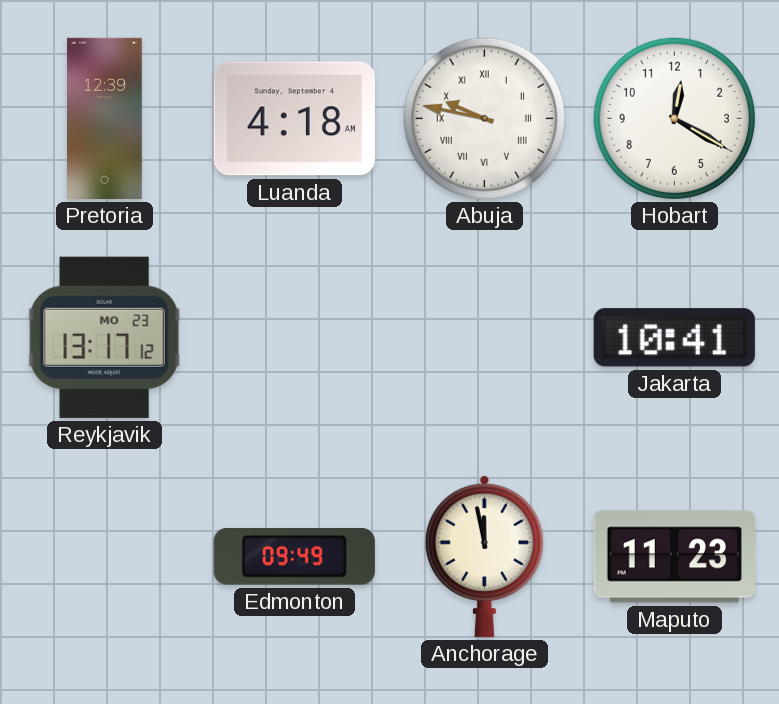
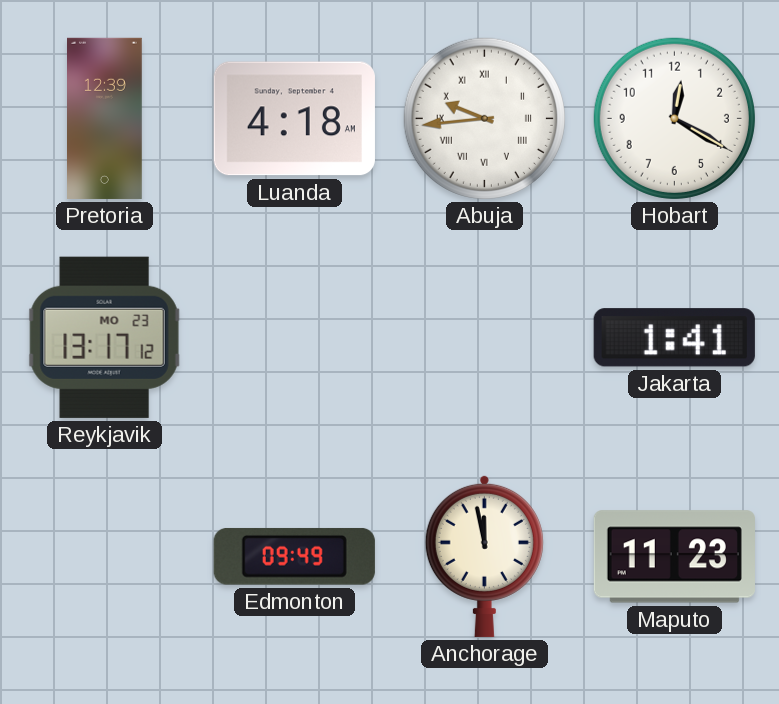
Abuja: 9:47 -> 9:44
Jakarta: 10:41 -> 1:41
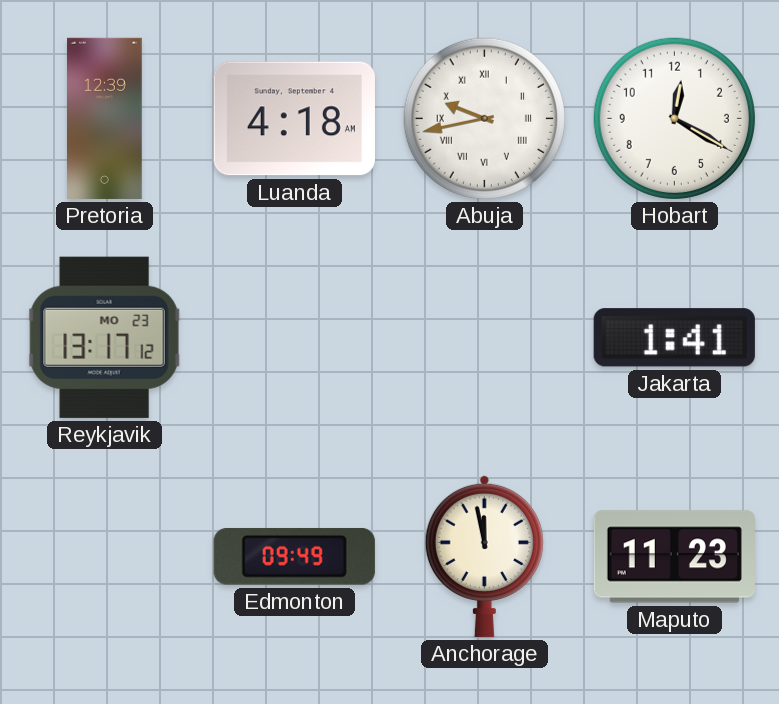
Abuja: 9:44 -> 9:43
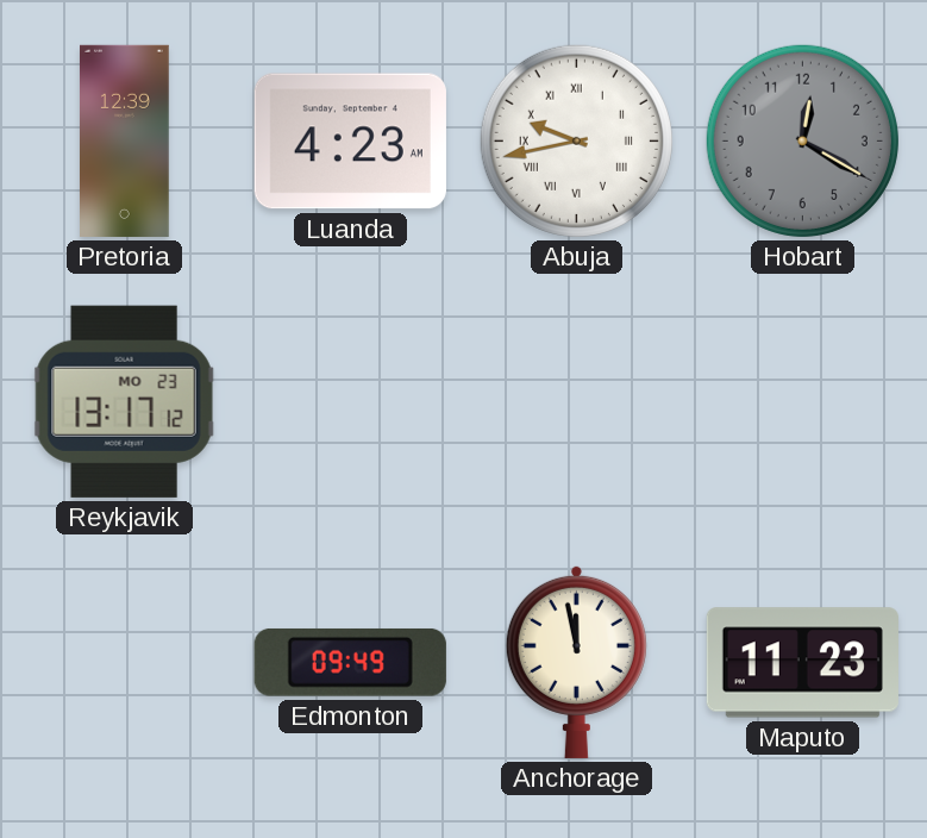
Luanda: 4:18 -> 4:23
Hobart dial: white -> grey
Jakarta: 1:41 -> none
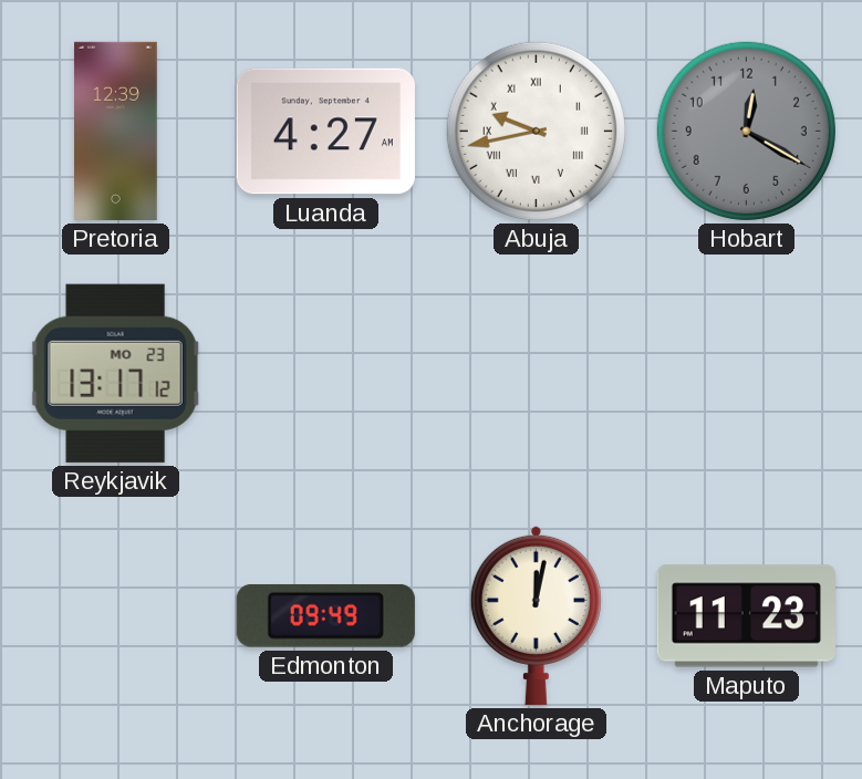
Luanda: 4:23 -> 4:27
Anchorage: 11:58 -> 12:02
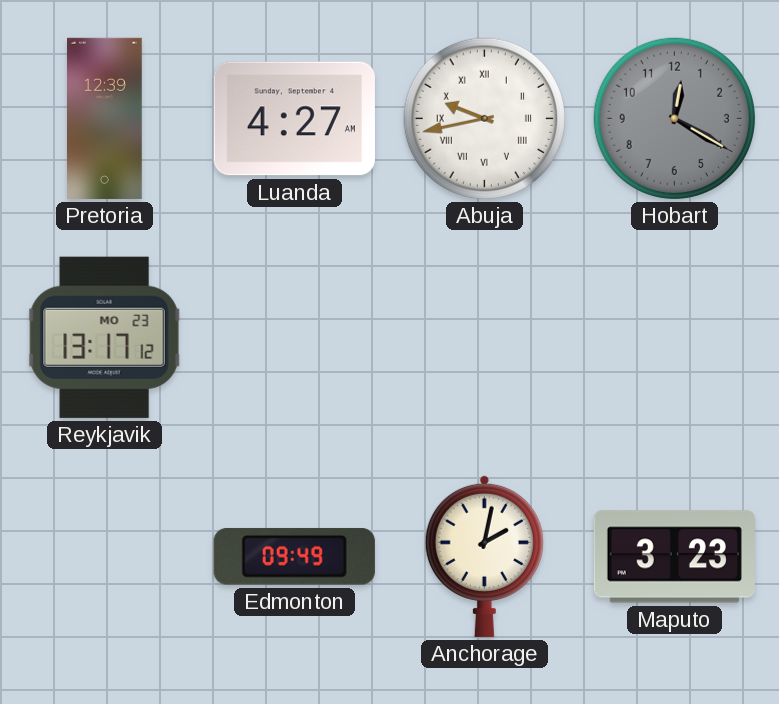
Anchorage: 12:02 -> 2:02
Maputo: 11:23 -> 3:23
